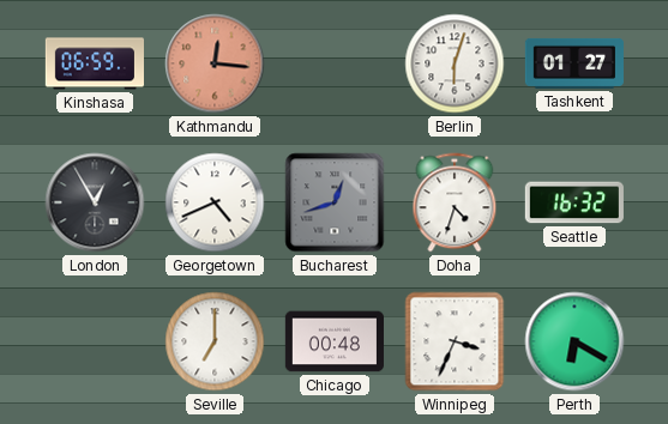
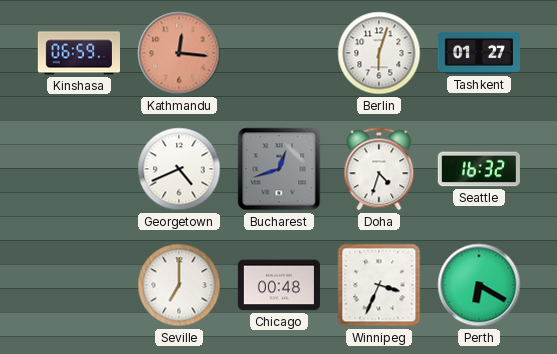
London: 12:55 -> none
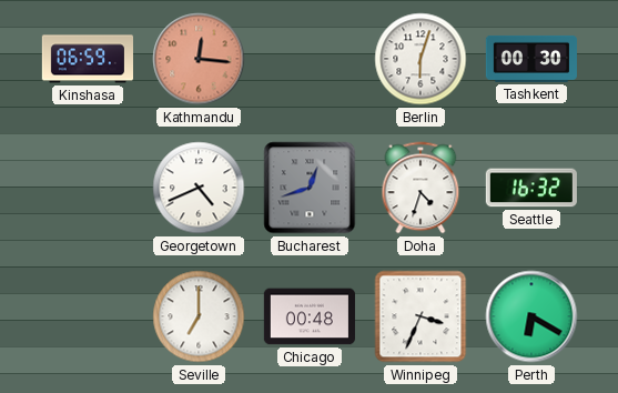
Tashkent: 01:27 -> 00:30
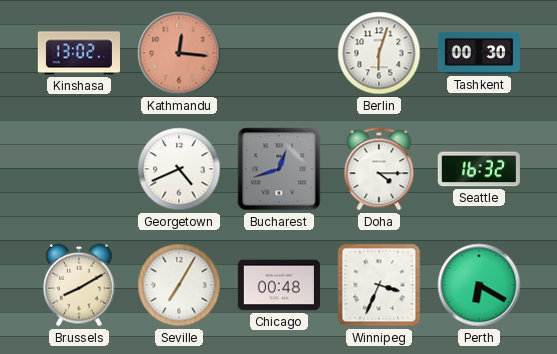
Kinshasa: 06:59 -> 13:02
Doha: 4:33 -> 4:15
Brussels: none -> 8:10
Seville: 7:00 -> 7:05
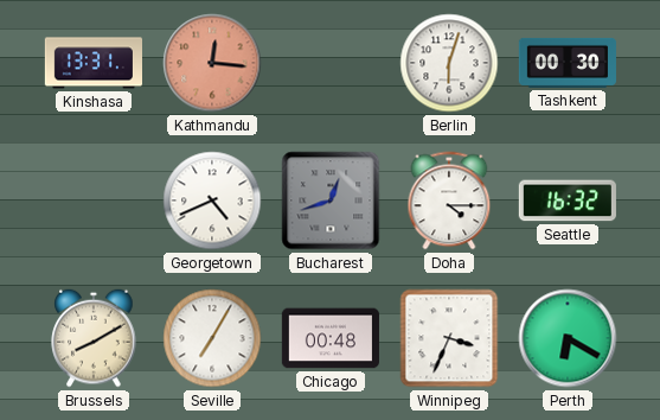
Kinshasa: 13:02 -> 13:31
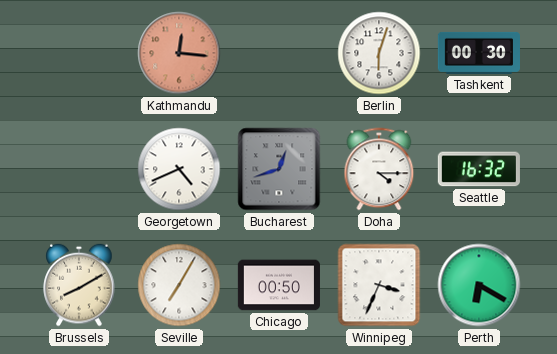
Kinshasa: 13:31 -> none
Chicago: 00:48 -> 00:50
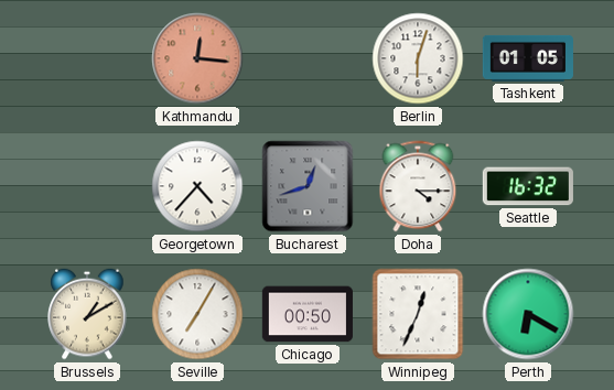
Tashkent: 00:30 -> 01:05
Georgetown: 4:41 -> 4:37
Brussels: 8:10 -> 1:10
Winnipeg: 3:34 -> 12:34
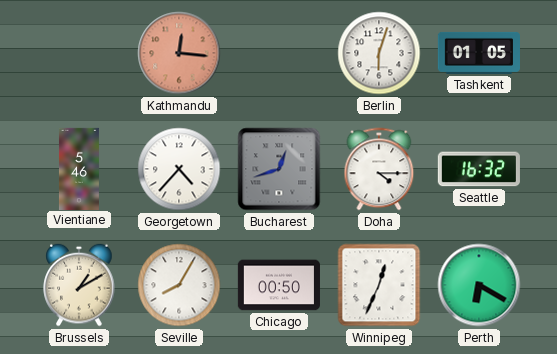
Vientiane: none -> 5:46
Seville: 7:05 -> 8:05
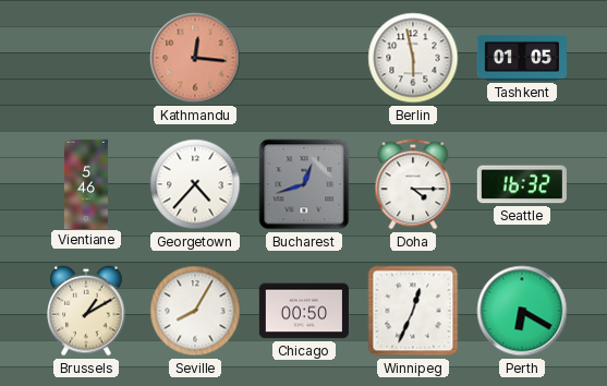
Berlin: 6:03 -> 5:58
